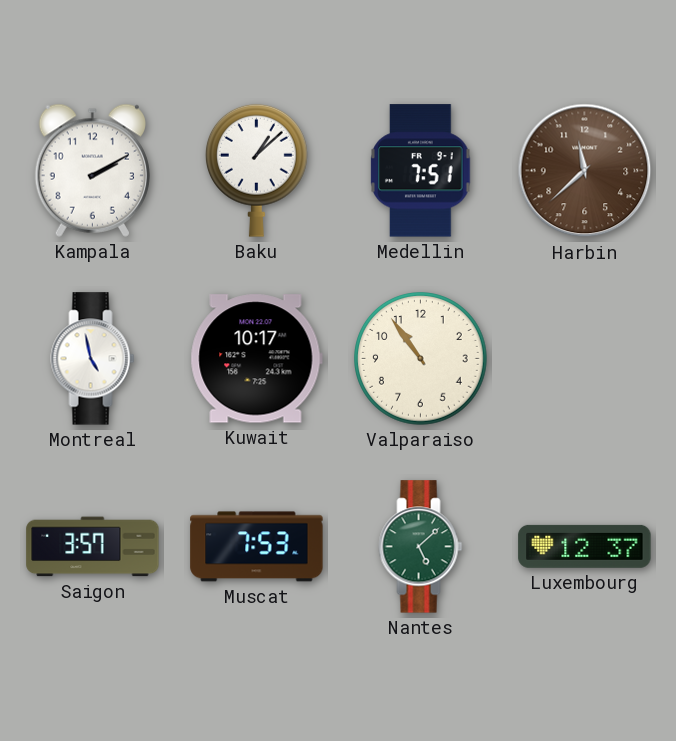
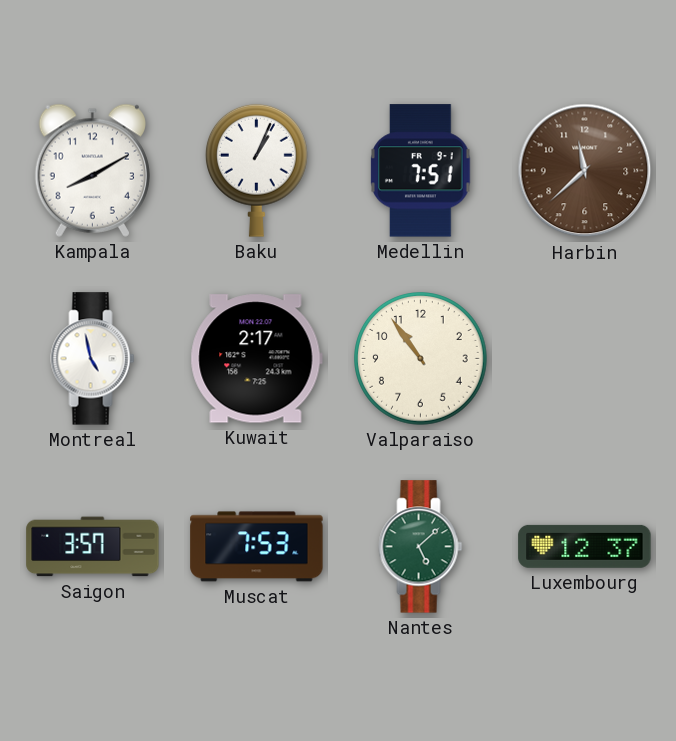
Kampala: 2:10 -> 8:10
Baku: 1:08 -> 1:04
Kuwait: 10:17 -> 2:17
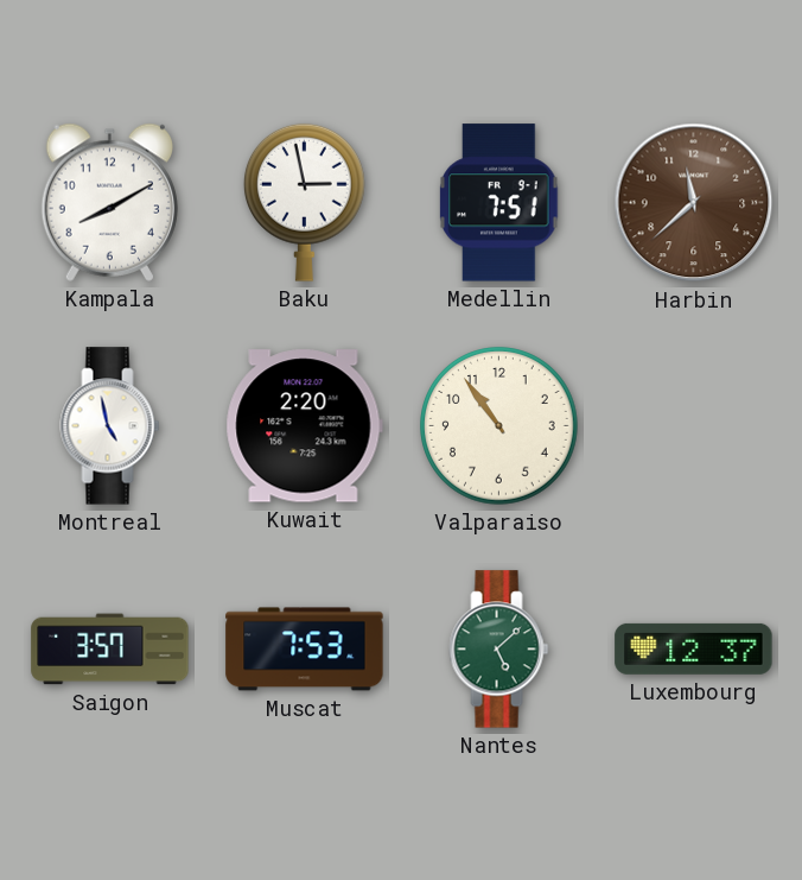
Baku: 1:04 -> 2:58
Kuwait: 2:17 -> 2:20
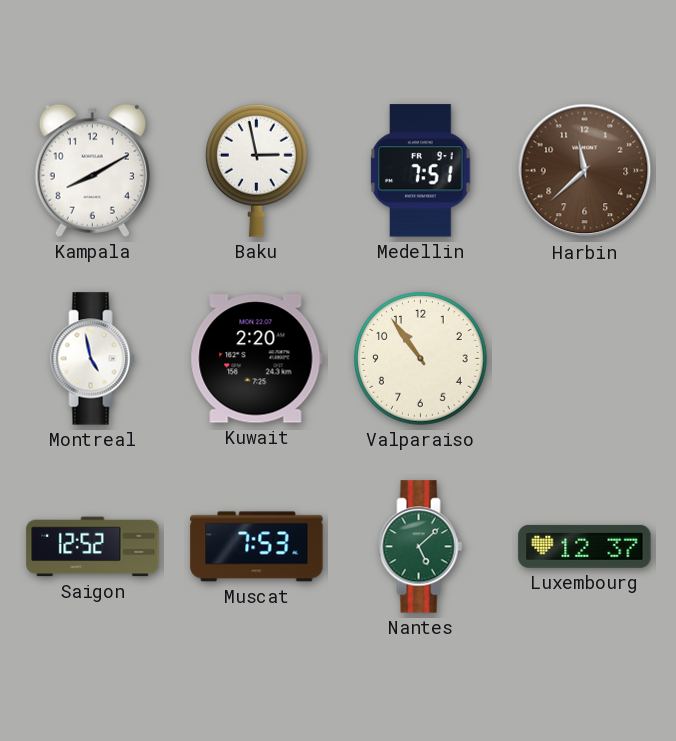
Saigon: 3:57 -> 12:52
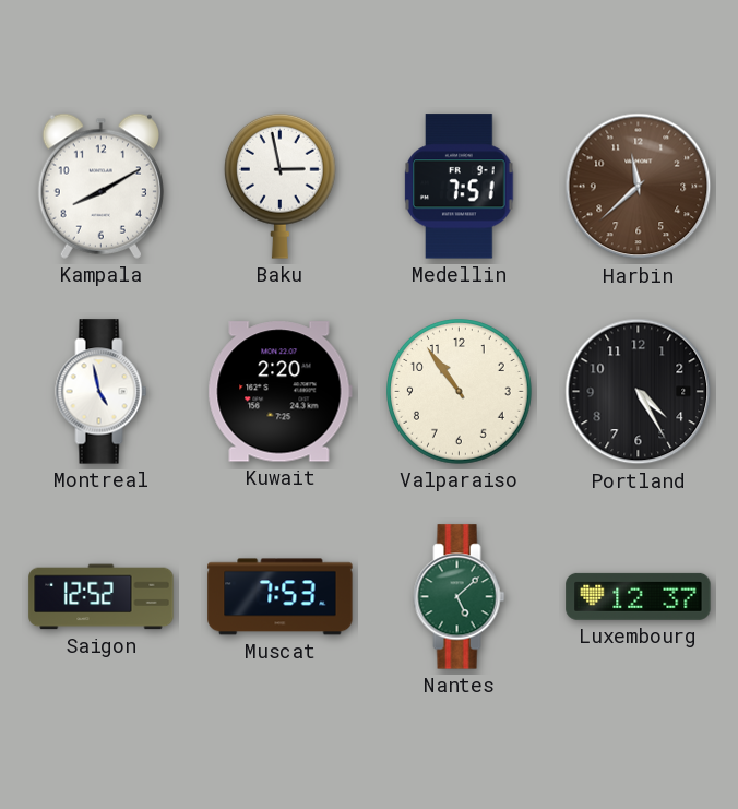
Portland: none -> 4:25
